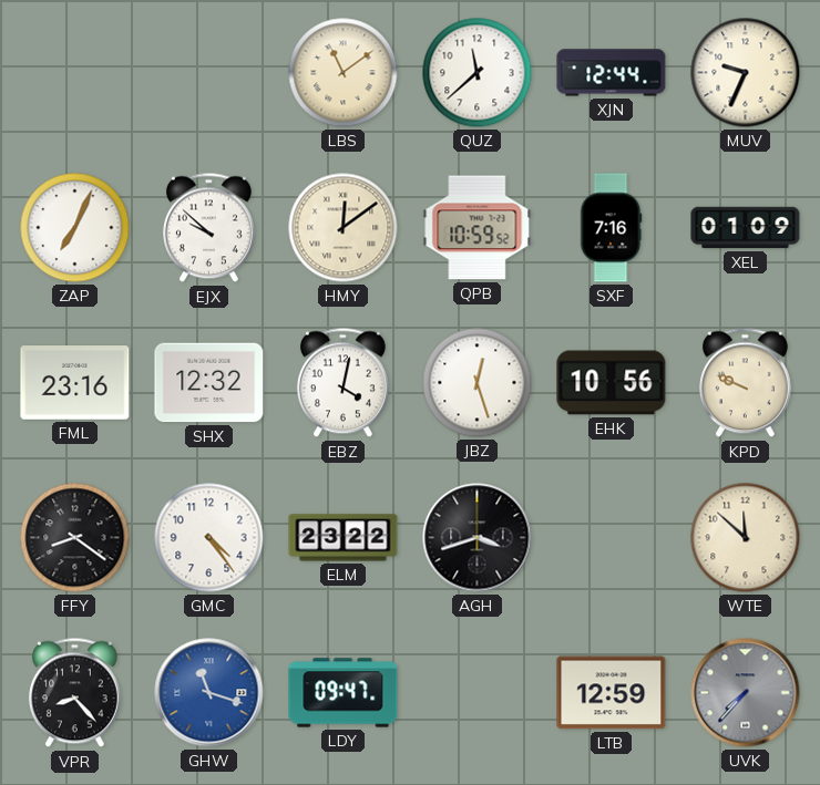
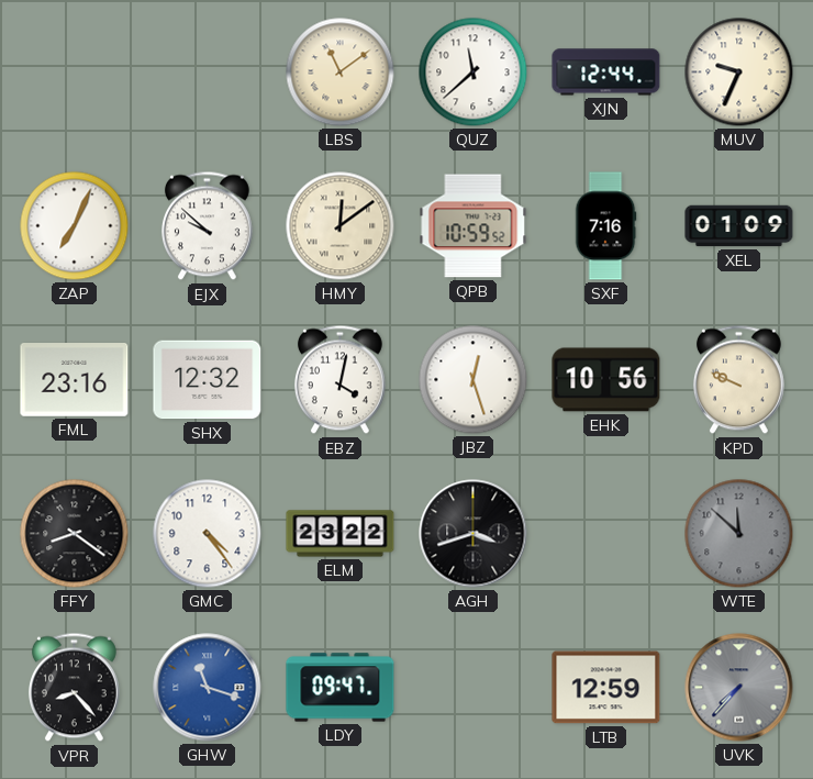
WTE dial: cream -> grey
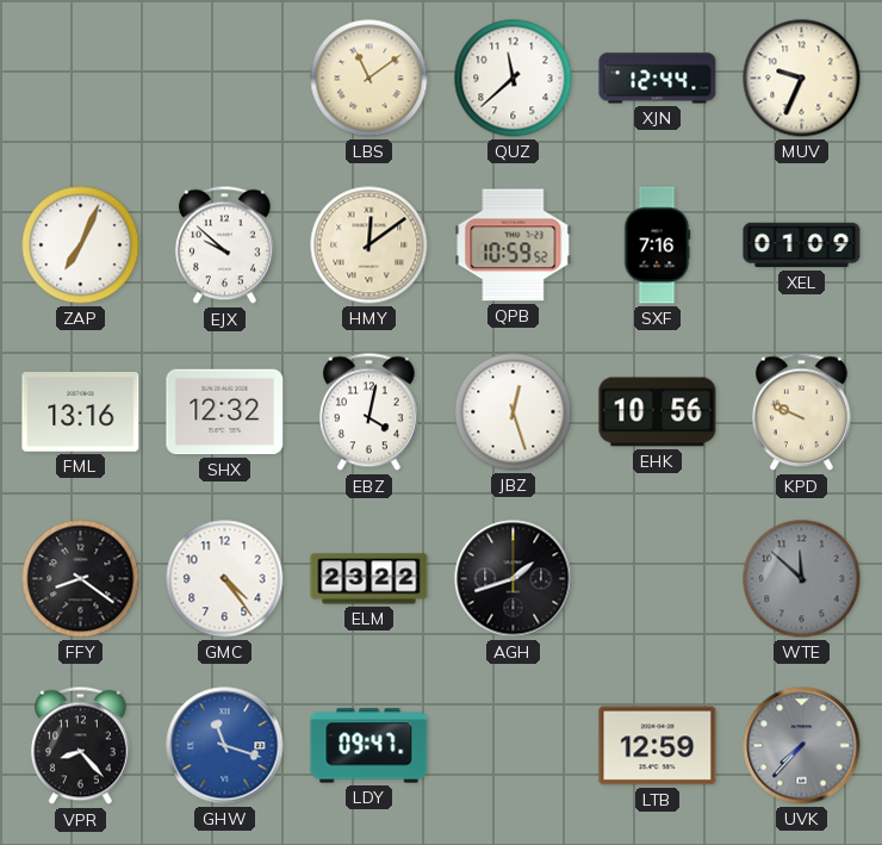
FML: 23:16 -> 13:16
AGH: 3:42 -> 1:42
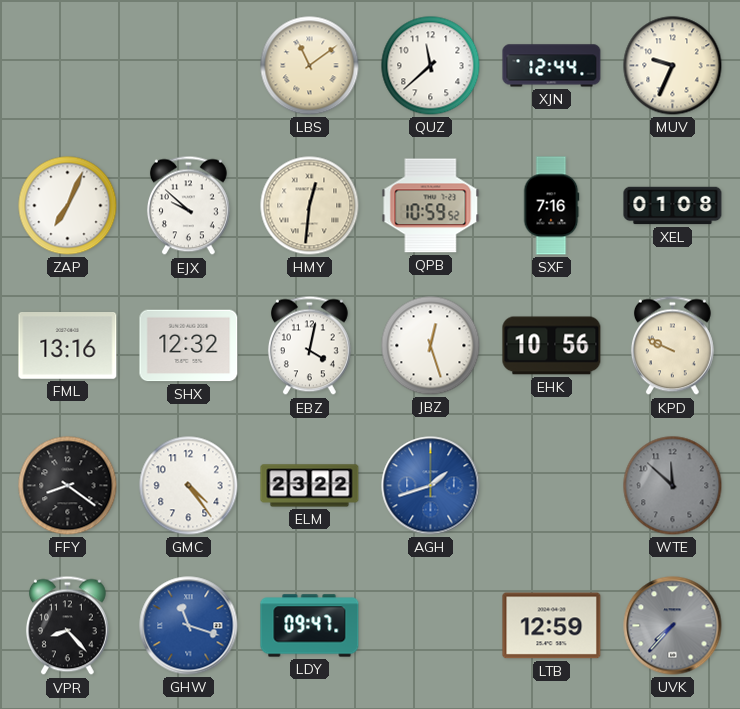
HMY: 12:09 -> 12:31
XEL: 01:09 -> 01:08
AGH dial: black -> blue
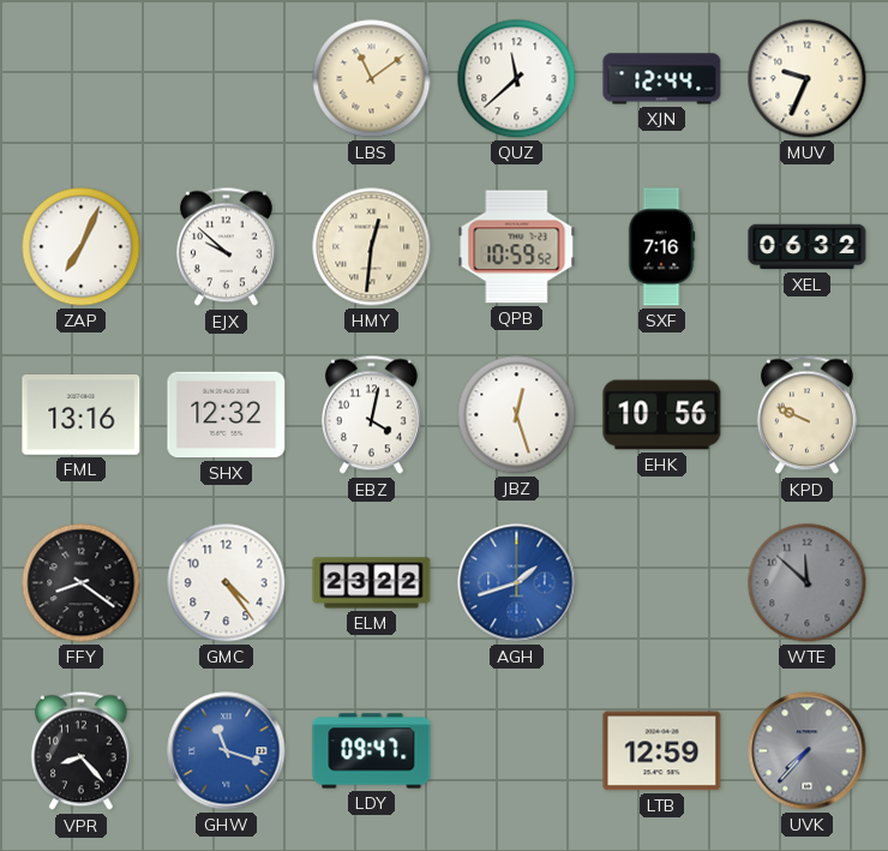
XEL: 01:08 -> 06:32
